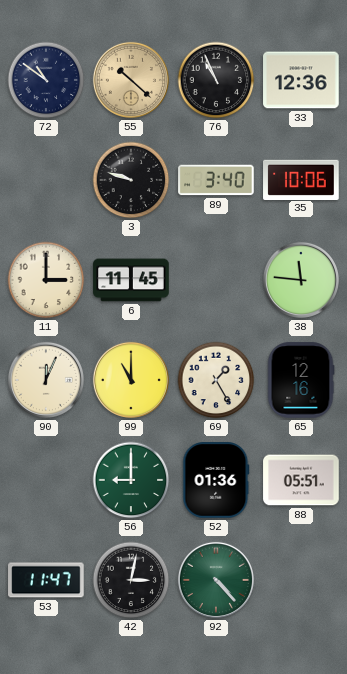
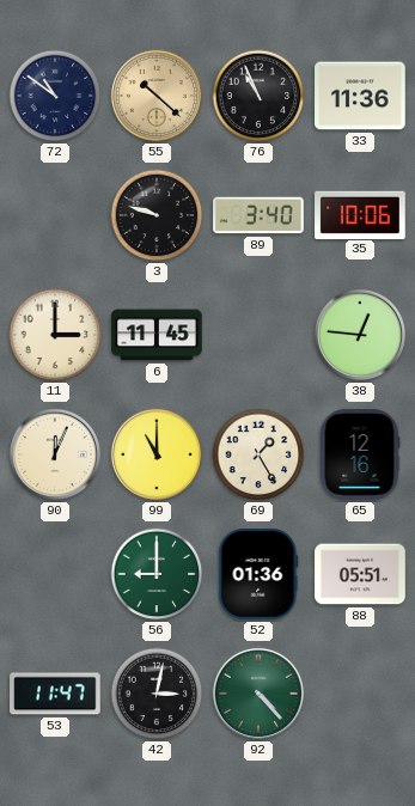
33: 12:36 -> 11:36
38: 11:46 -> 12:46
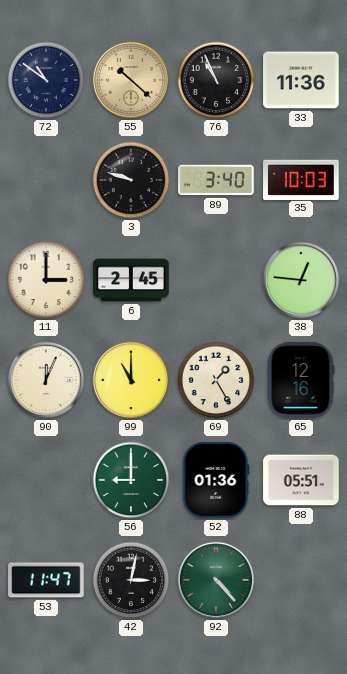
35: 10:06 -> 10:03
6: 11:45 -> 2:45
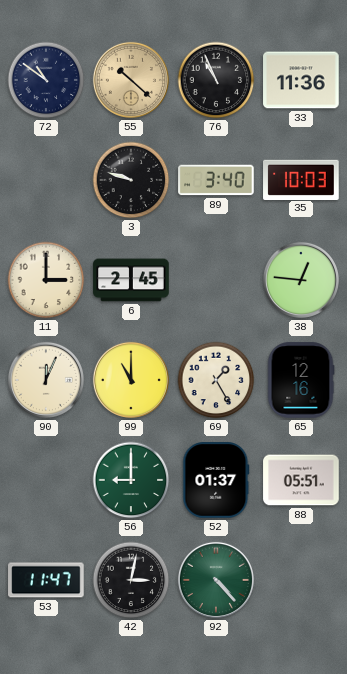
52: 01:36 -> 01:37
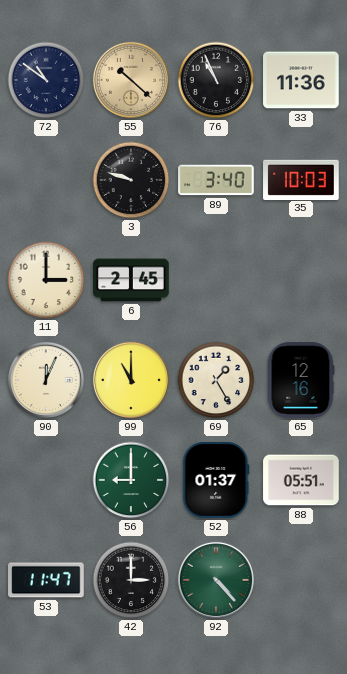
38: 12:46 -> none
42: 3:02 -> 3:00
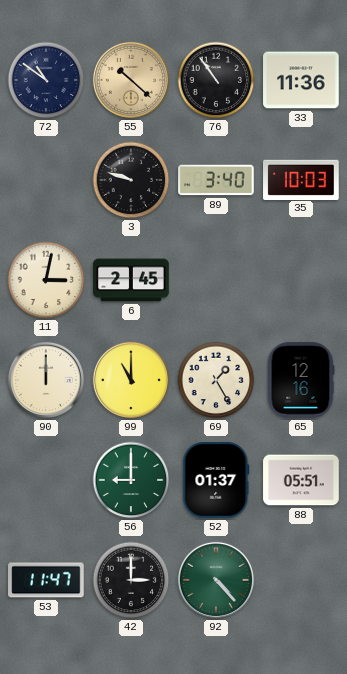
76: 10:56 -> 10:54
11: 3:00 -> 3:02
90: 12:04 -> 12:00
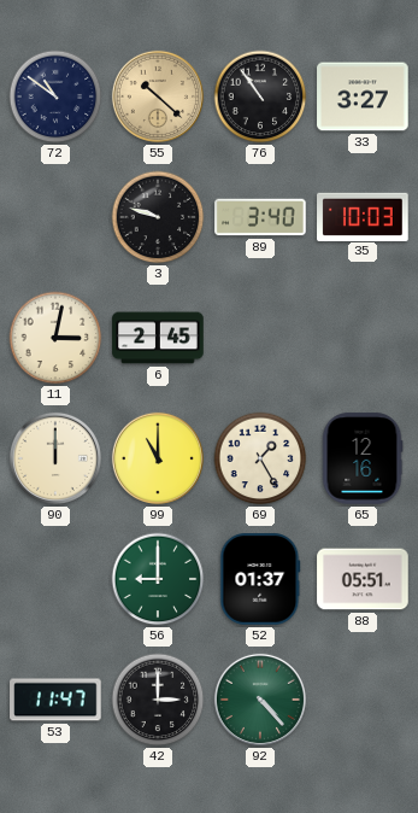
33: 11:36 -> 3:27
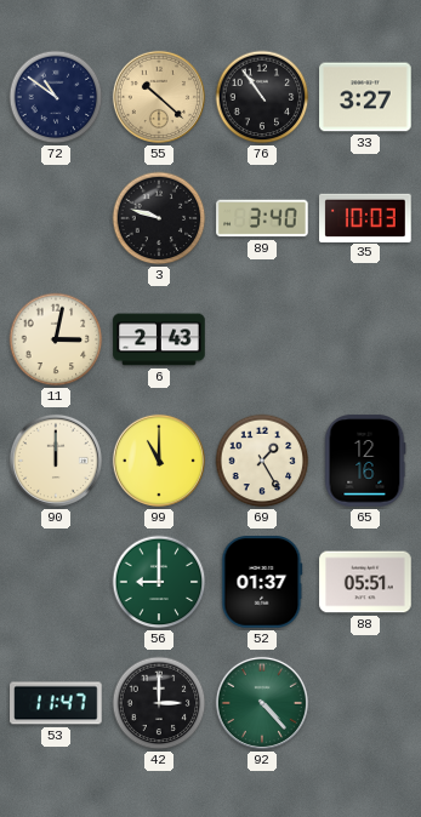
6: 2:45 -> 2:43
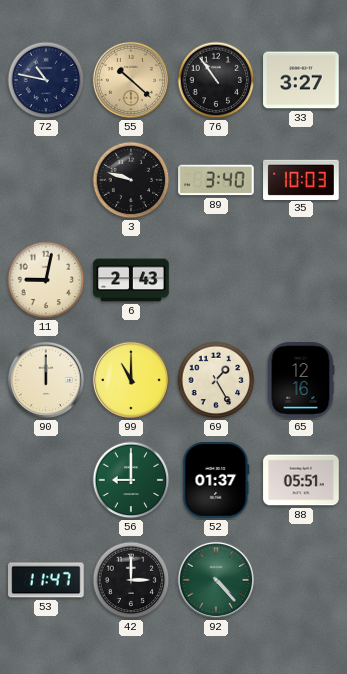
72: 10:51 -> 10:47
11: 3:02 -> 9:02
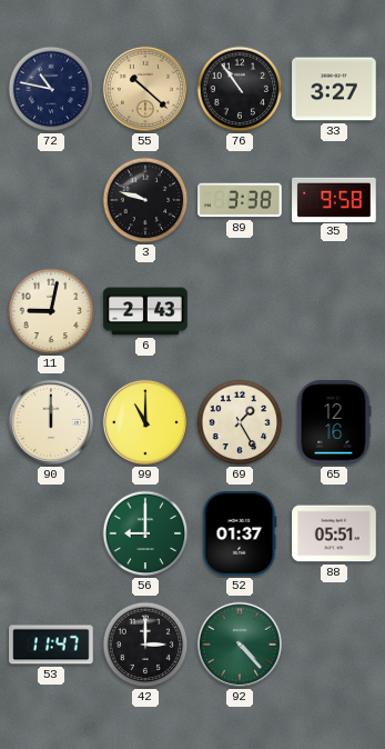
89: 3:40 -> 3:38
35: 10:03 -> 9:58
